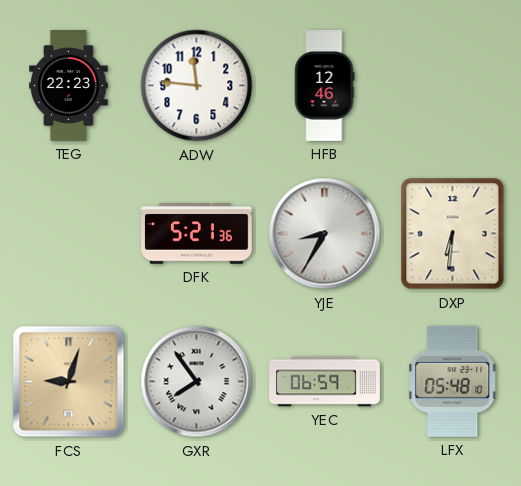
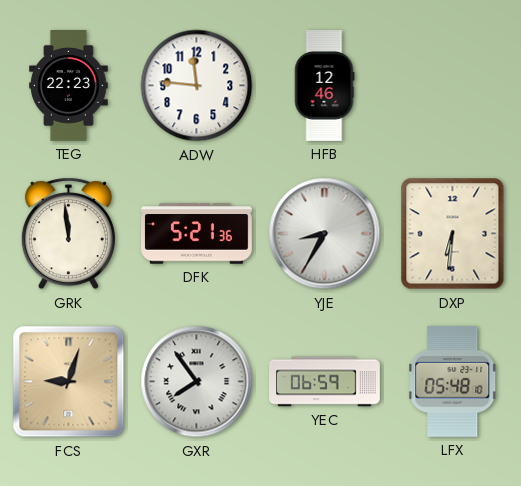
GRK: none -> 11:59
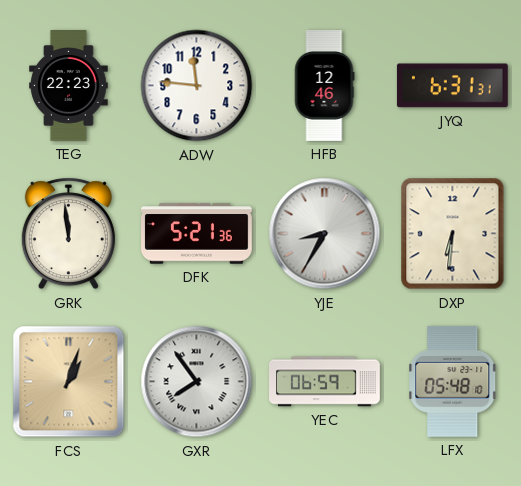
JYQ: none -> 6:31
FCS: 9:03 -> 1:03
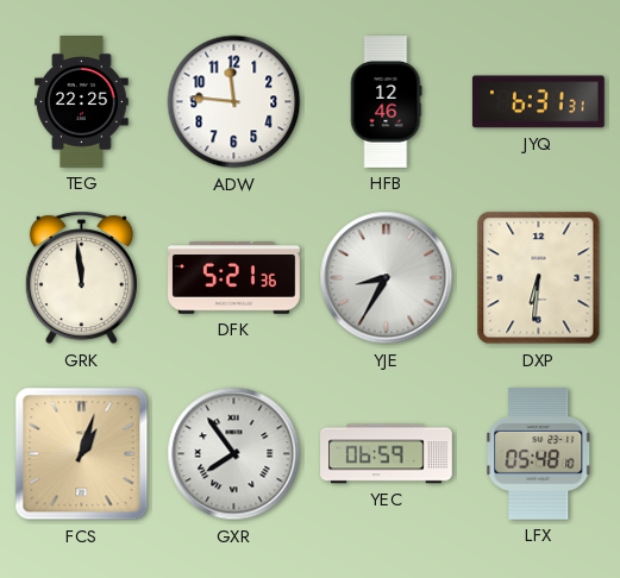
TEG: 22:23 -> 22:25
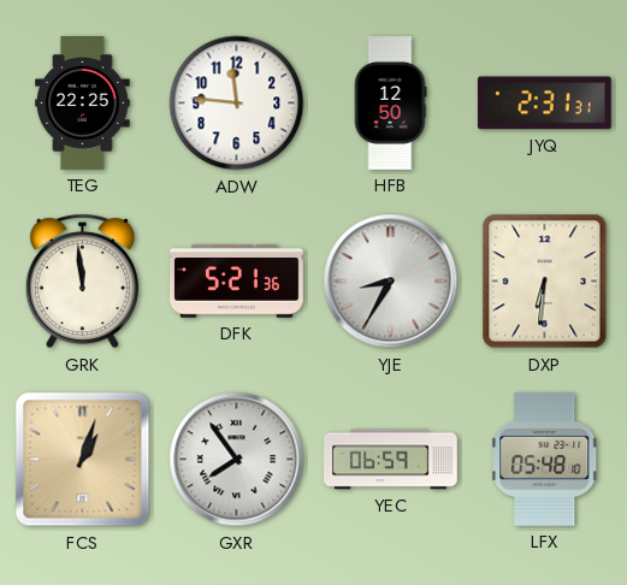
HFB: 12:46 -> 12:50
JYQ: 6:31 -> 2:31
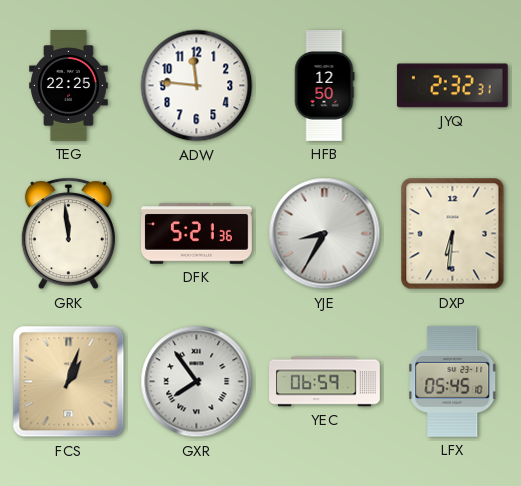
JYQ: 2:31 -> 2:32
LFX: 05:48 -> 05:45
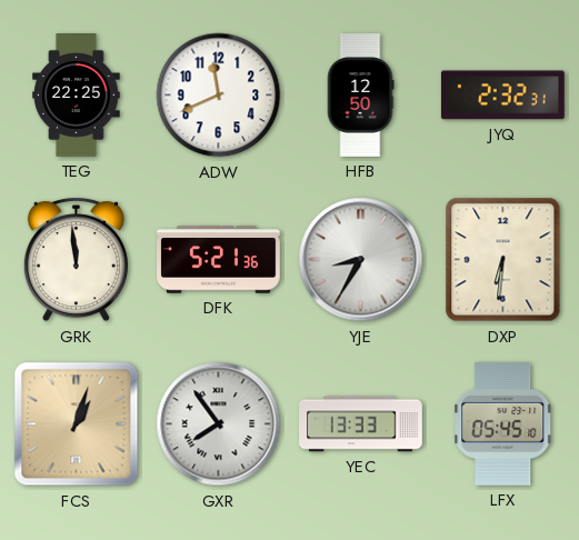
ADW: 11:46 -> 11:41
YEC: 06:59 -> 13:33
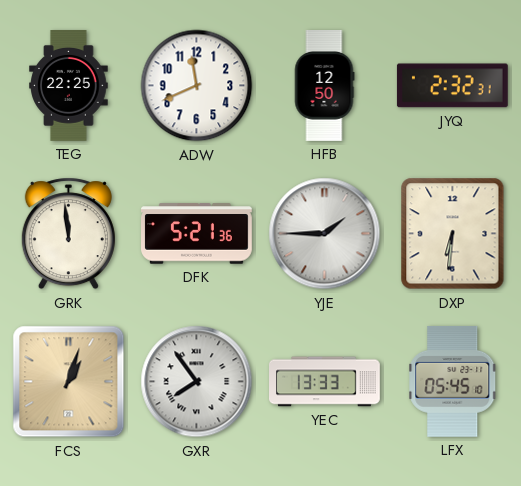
YJE: 8:35 -> 1:45
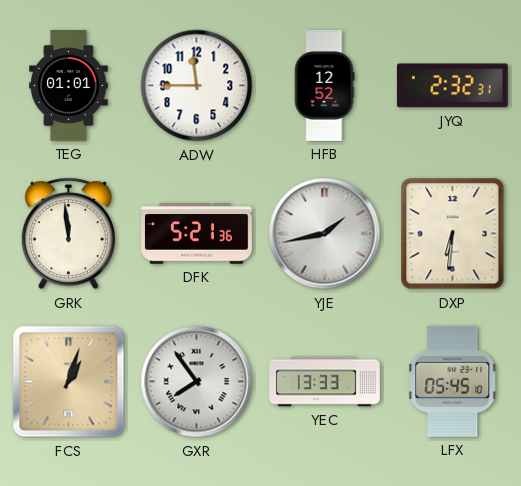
TEG: 22:25 -> 01:01
ADW: 11:41 -> 11:45
HFB: 12:50 -> 12:52
YJE: 1:45 -> 1:43
